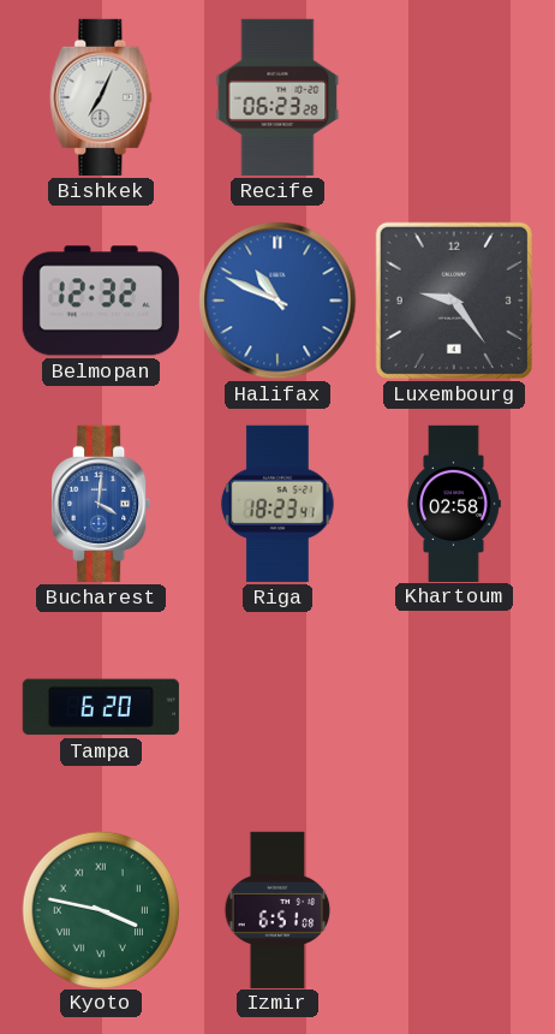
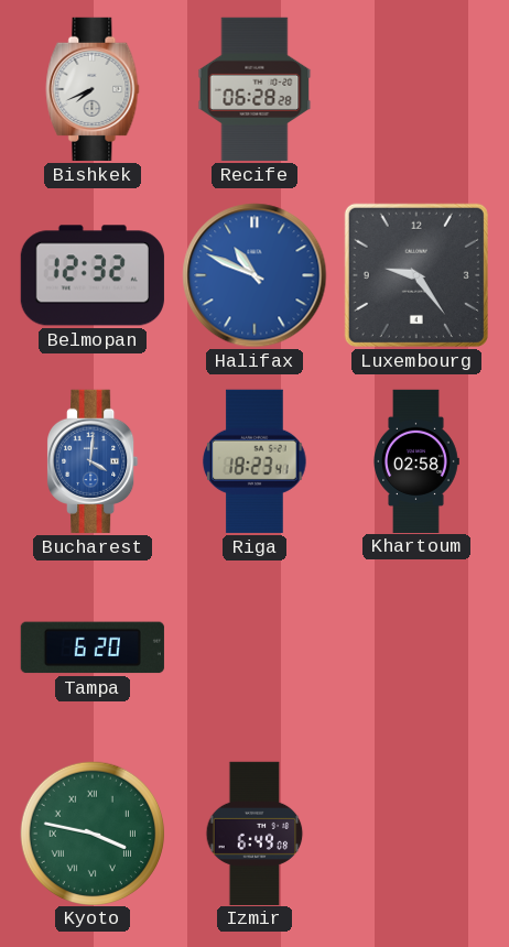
Bishkek: 7:04 -> 7:41
Recife: 06:23 -> 06:28
Izmir: 6:51 -> 6:49
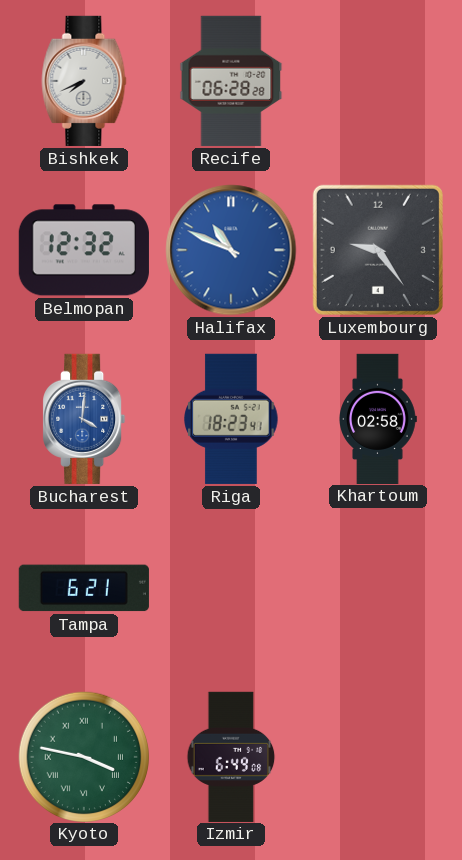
Tampa: 6:20 -> 6:21
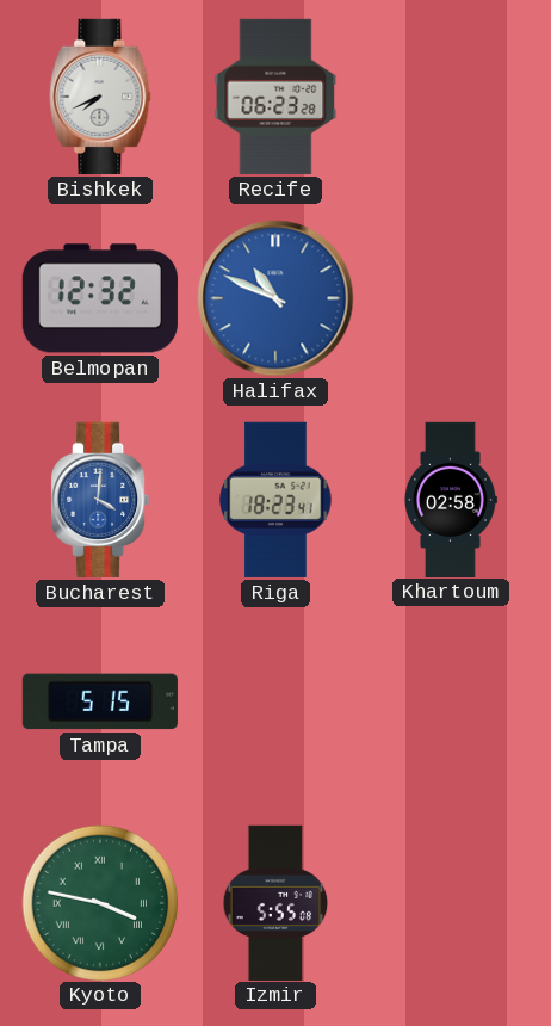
Recife: 06:28 -> 06:23
Luxembourg: 9:24 -> none
Tampa: 6:21 -> 5:15
Izmir: 6:49 -> 5:55
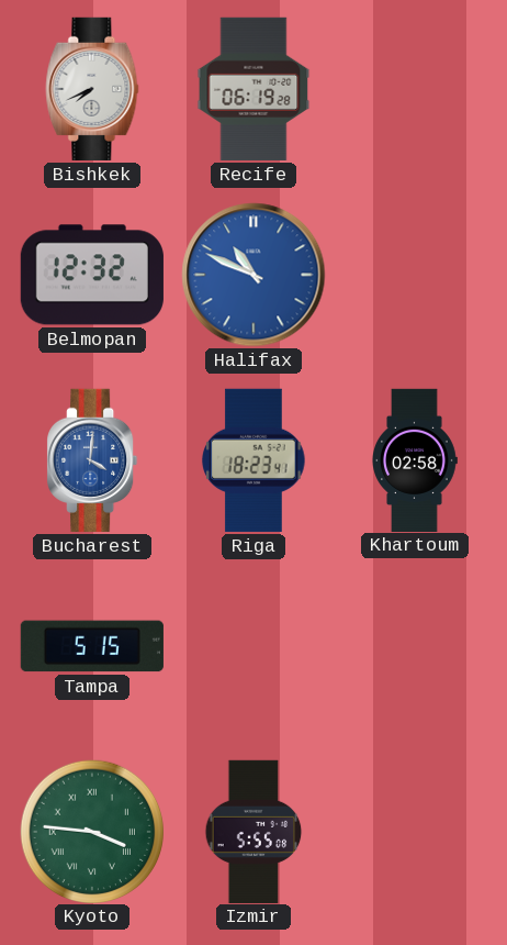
Recife: 06:23 -> 06:19
Kyoto: 3:47 -> 3:46
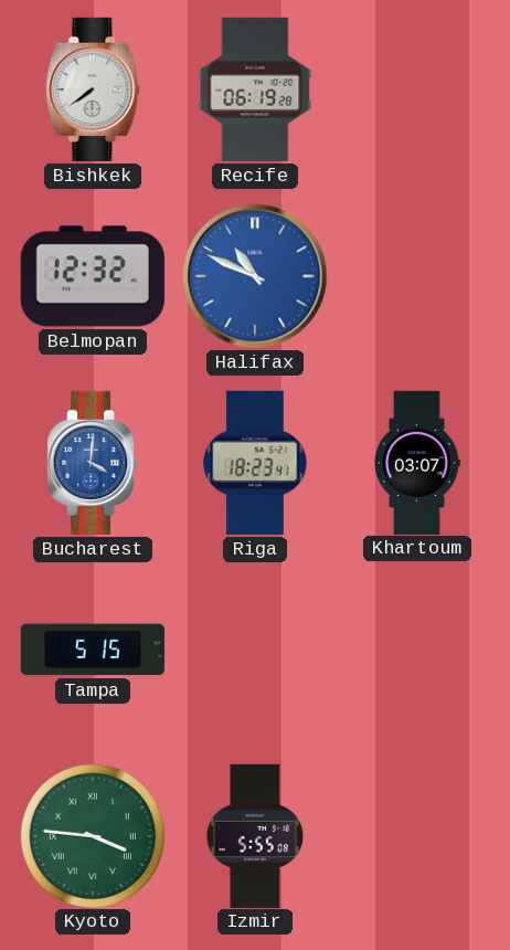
Bishkek: 7:41 -> 7:39
Khartoum: 02:58 -> 03:07
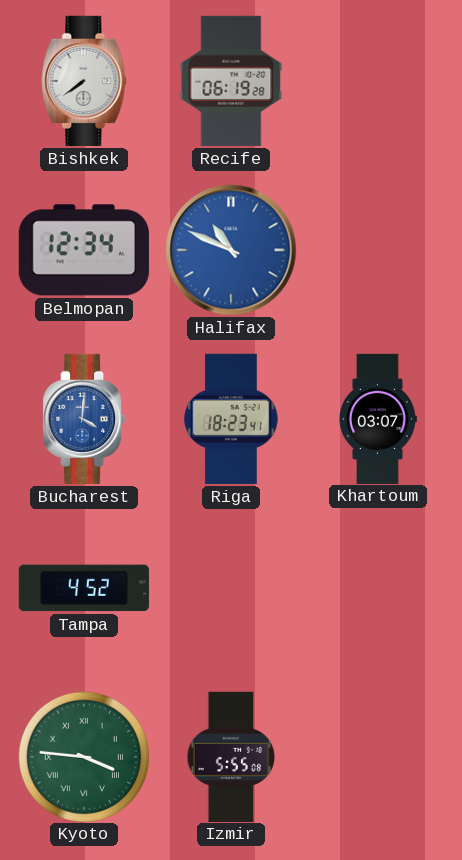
Belmopan: 12:32 -> 12:34
Tampa: 5:15 -> 4:52
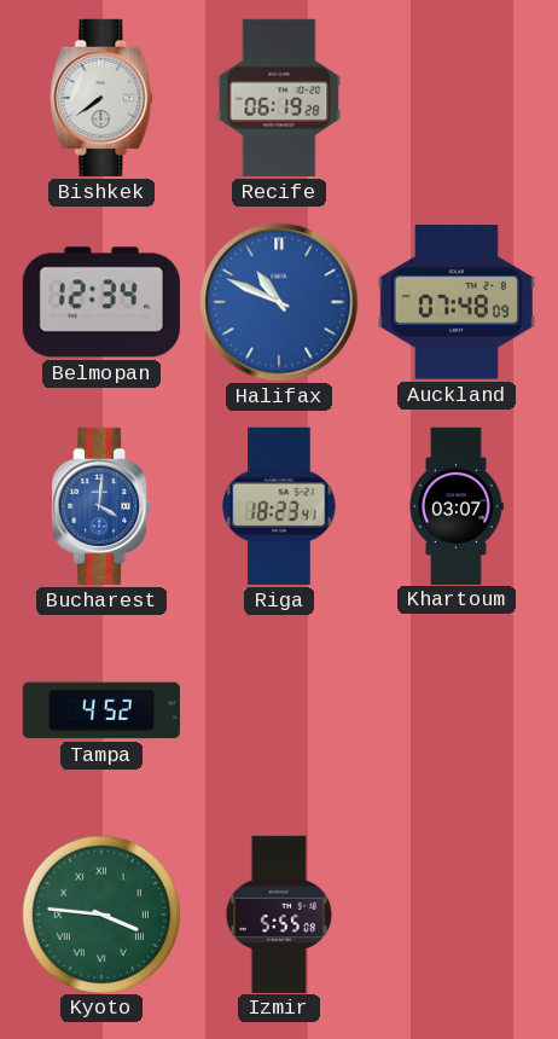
Auckland: none -> 07:48
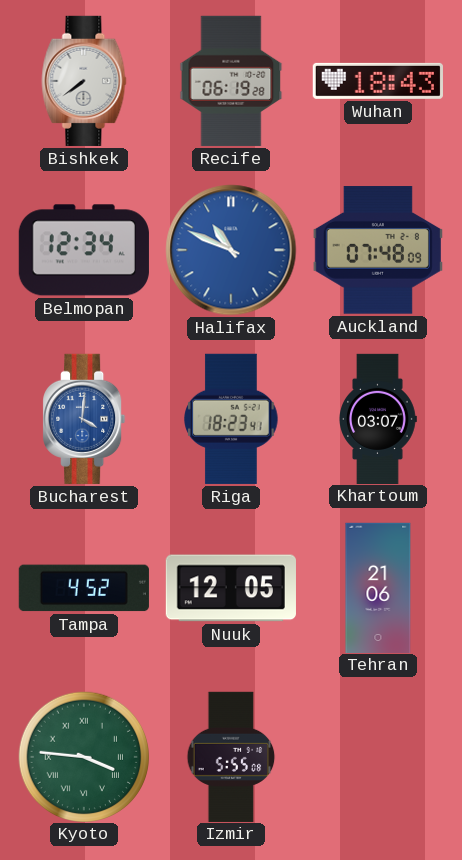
Wuhan: none -> 18:43
Nuuk: none -> 12:05
Tehran: none -> 21:06
